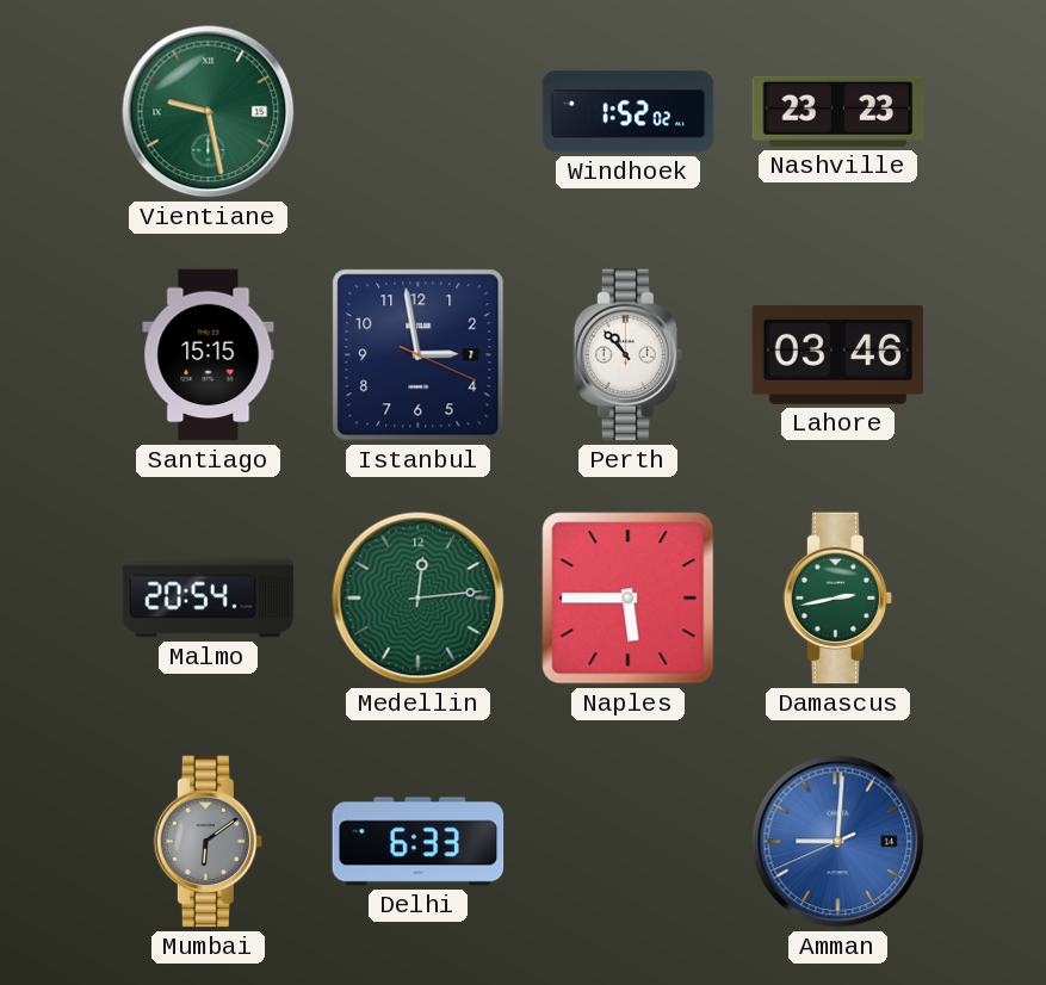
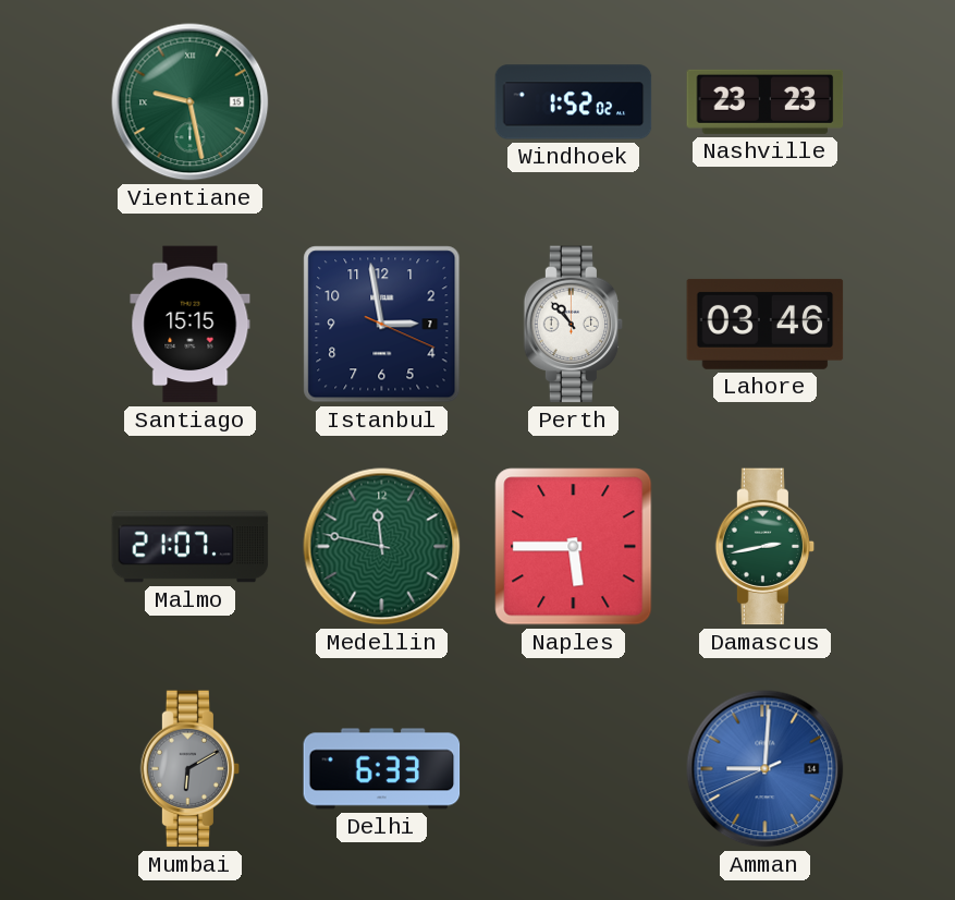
Malmo: 20:54 -> 21:07
Medellin: 12:14 -> 11:47
Mumbai: 6:09 -> 6:10
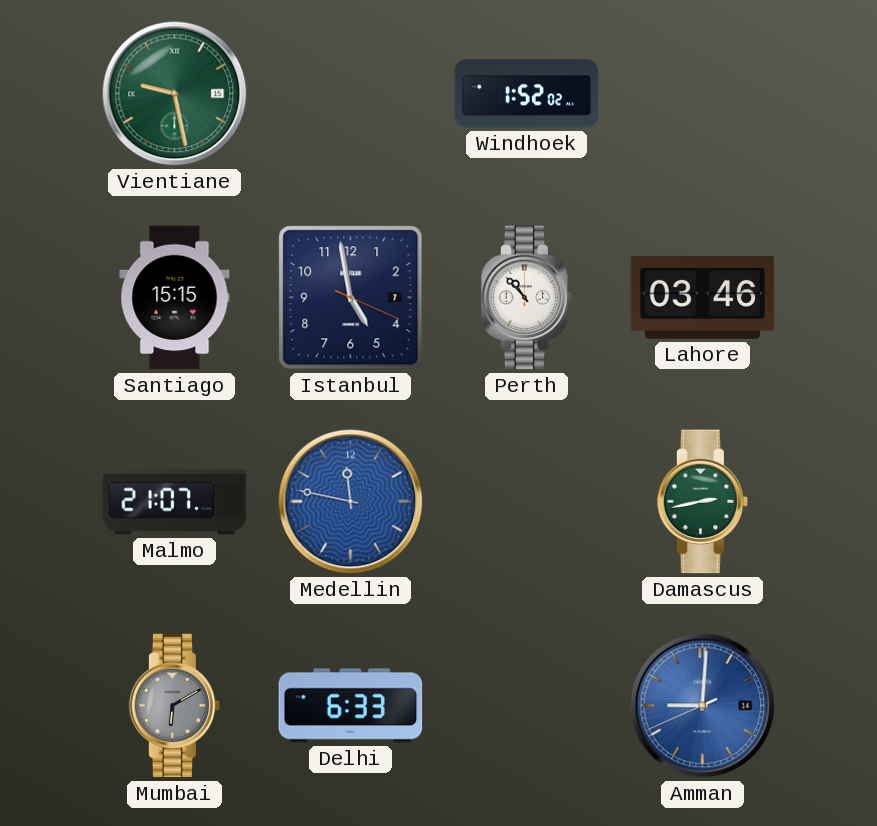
Nashville: 23:23 -> none
Istanbul: 2:58 -> 4:58
Medellin dial: green -> blue
Naples: 5:45 -> none
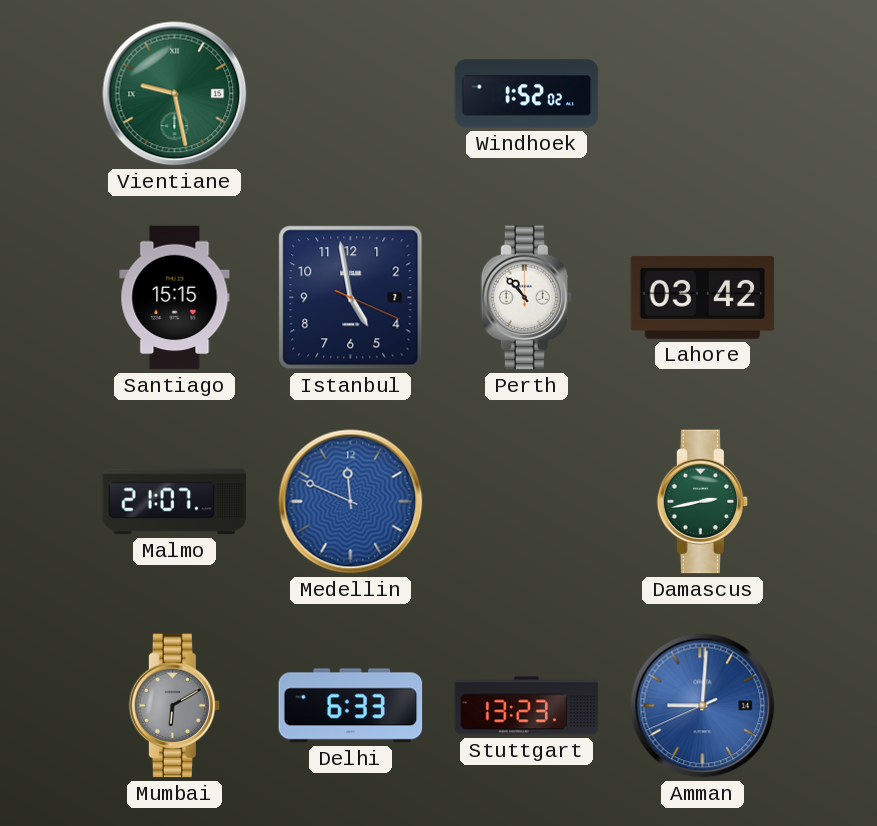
Lahore: 03:46 -> 03:42
Medellin: 11:47 -> 11:49
Stuttgart: none -> 13:23
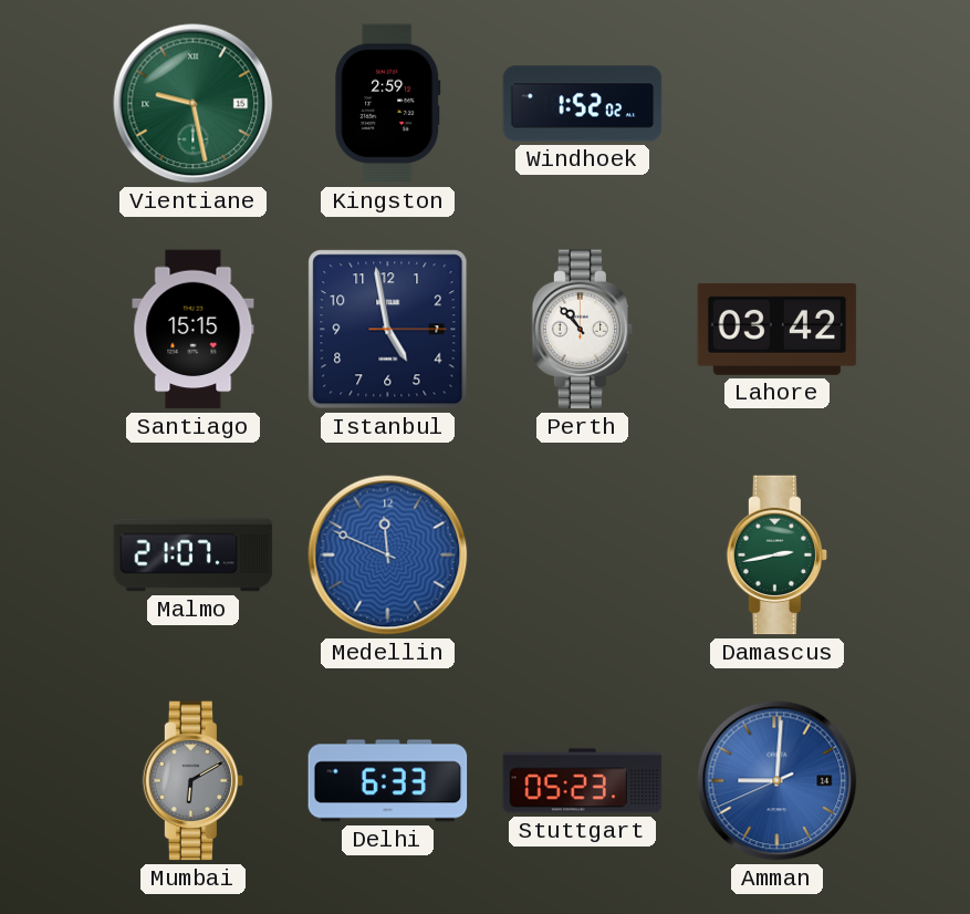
Kingston: none -> 2:59
Istanbul: 4:58:19 -> 4:58:15
Stuttgart: 13:23 -> 05:23
